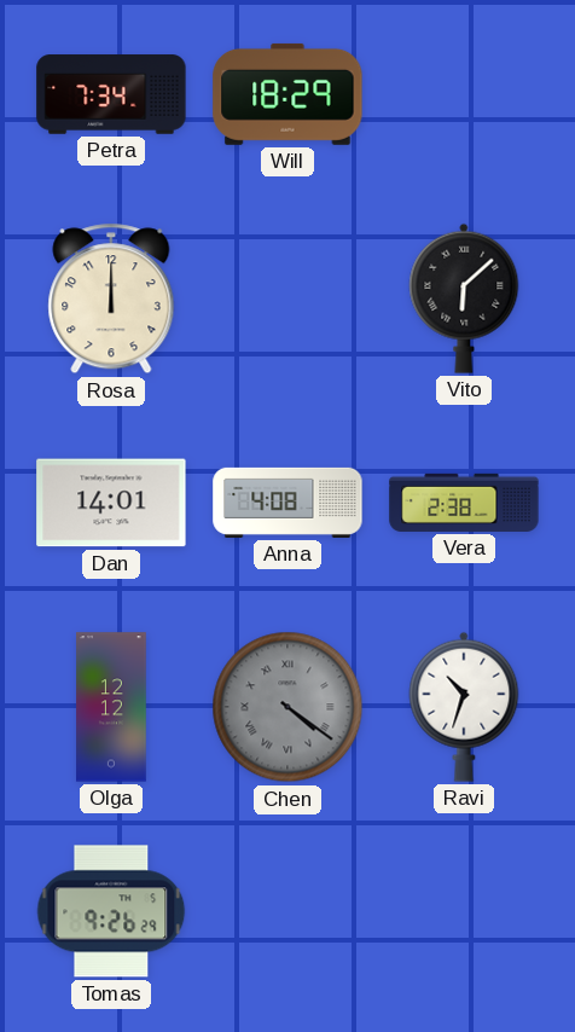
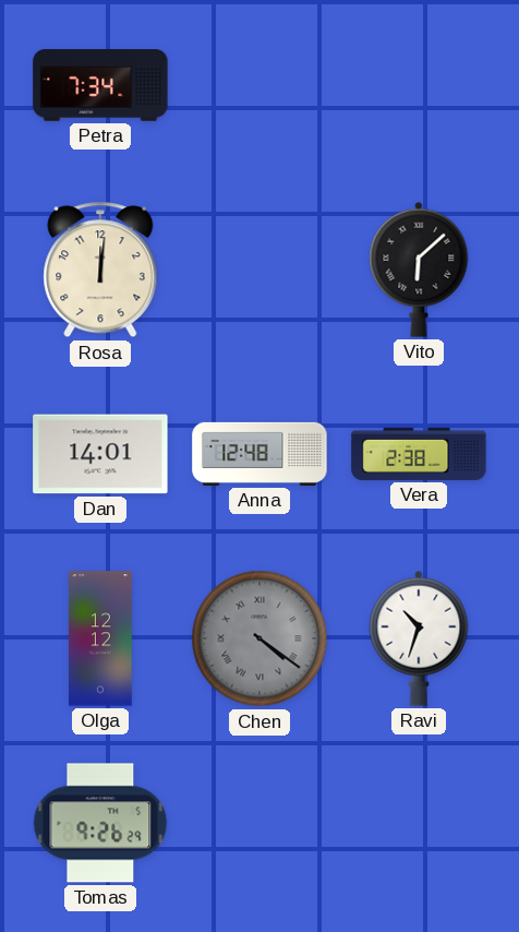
Will: 18:29 -> none
Rosa: 12:00 -> 12:01
Anna: 4:08 -> 12:48
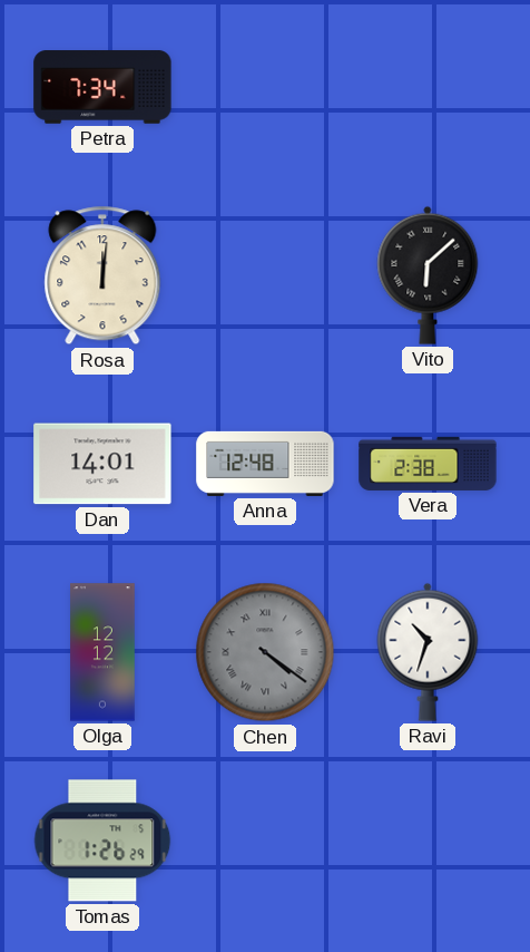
Tomas: 9:26 -> 1:26
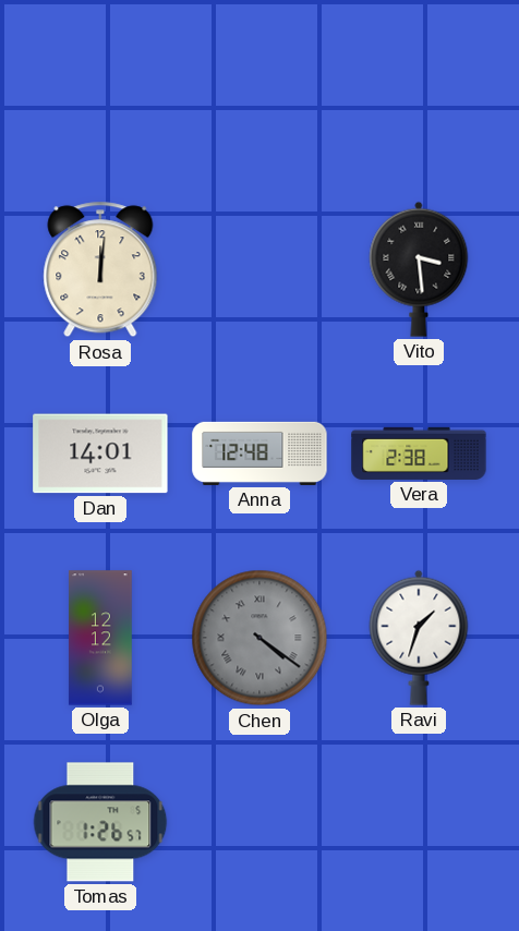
Petra: 7:34 -> none
Vito: 6:08 -> 3:29
Ravi: 10:33 -> 1:33
Tomas: 1:26:29 -> 1:26:57
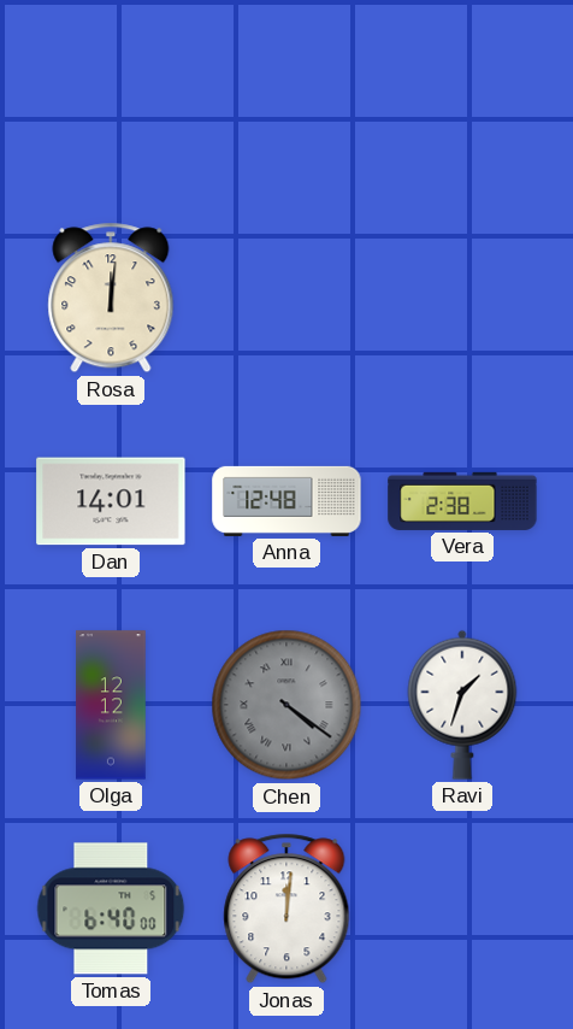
Vito: 3:29 -> none
Tomas: 1:26 -> 6:40
Jonas: none -> 12:01
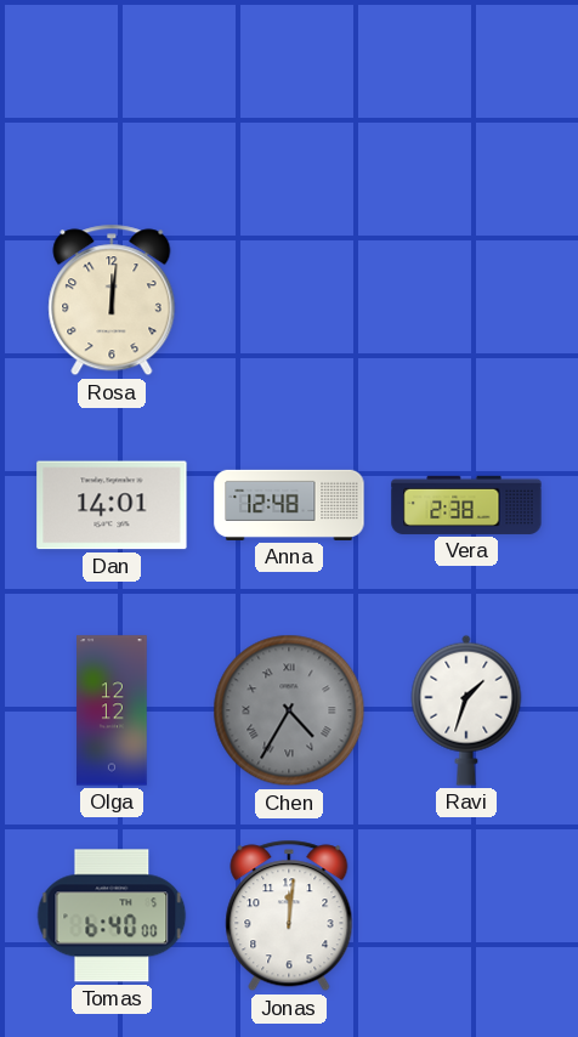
Chen: 4:21 -> 4:35
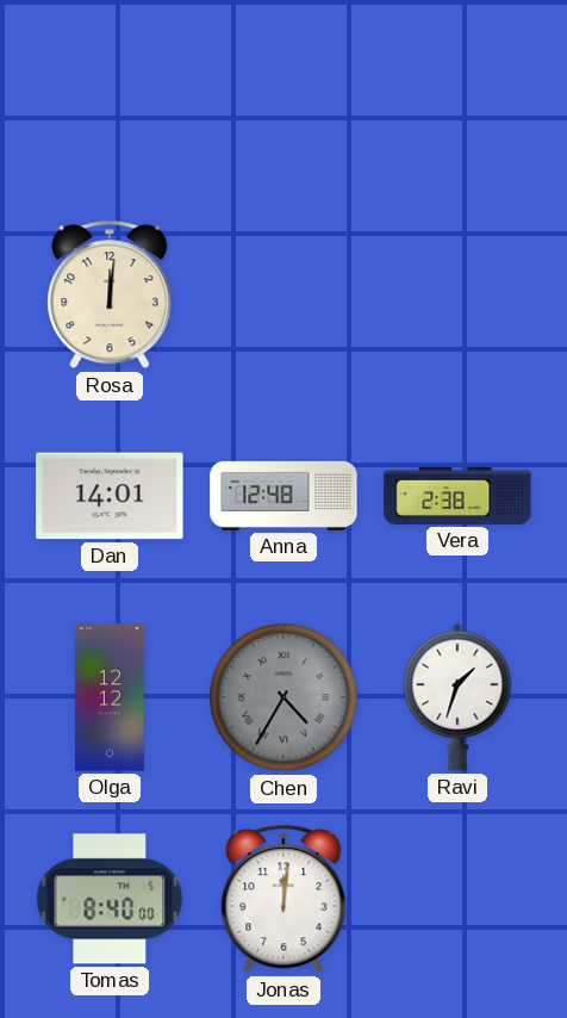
Tomas: 6:40 -> 8:40
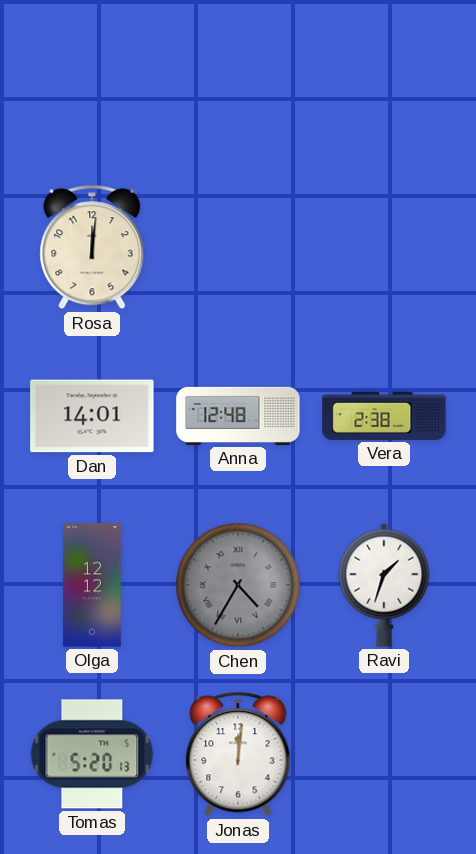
Tomas: 8:40 -> 5:20
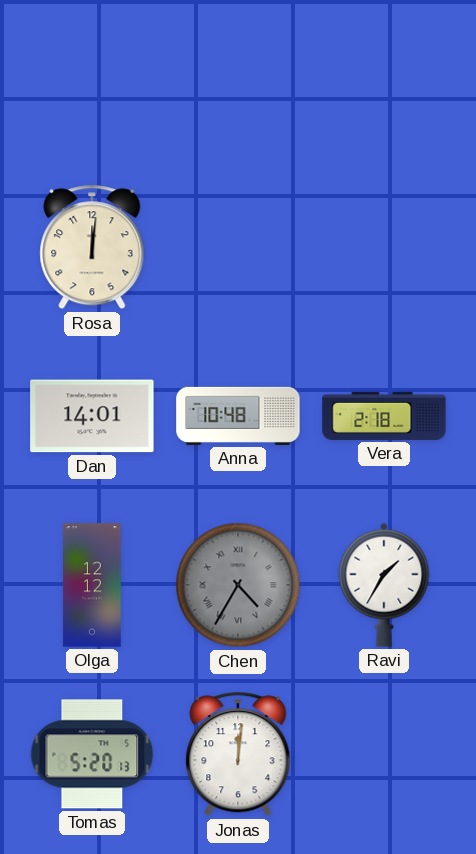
Anna: 12:48 -> 10:48
Vera: 2:38 -> 2:18
Ravi: 1:33 -> 1:35
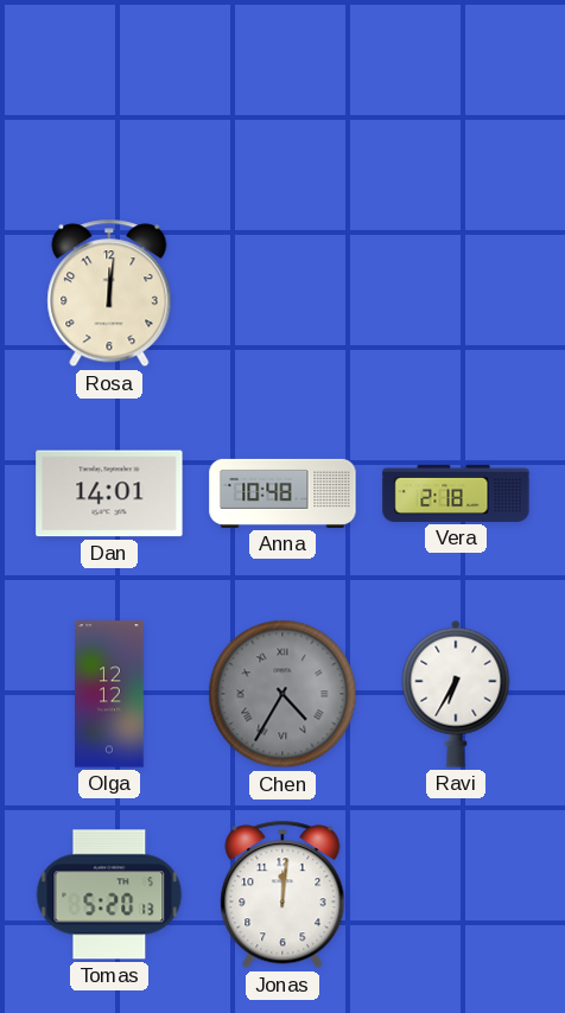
Ravi: 1:35 -> 6:35
